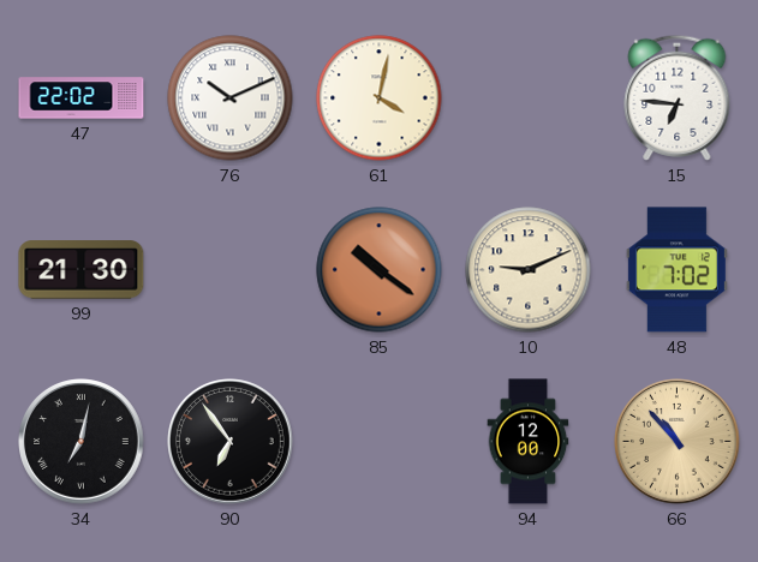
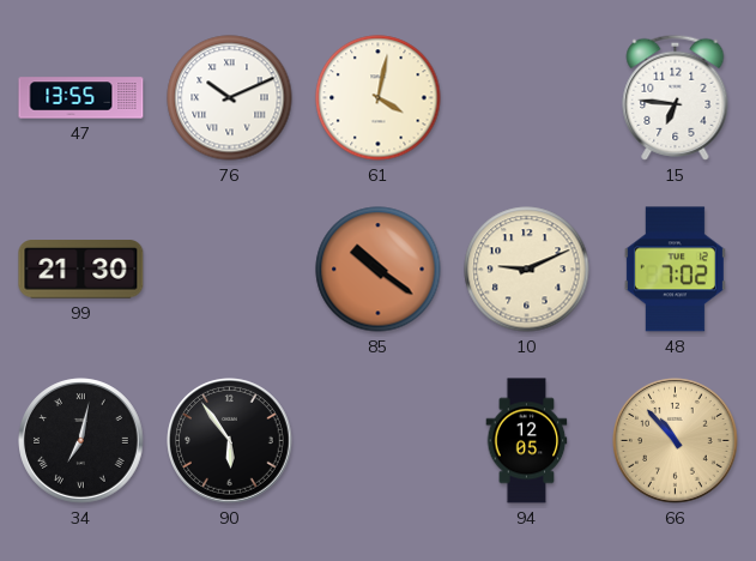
47: 22:02 -> 13:55
90: 6:54 -> 5:54
94: 12:00 -> 12:05
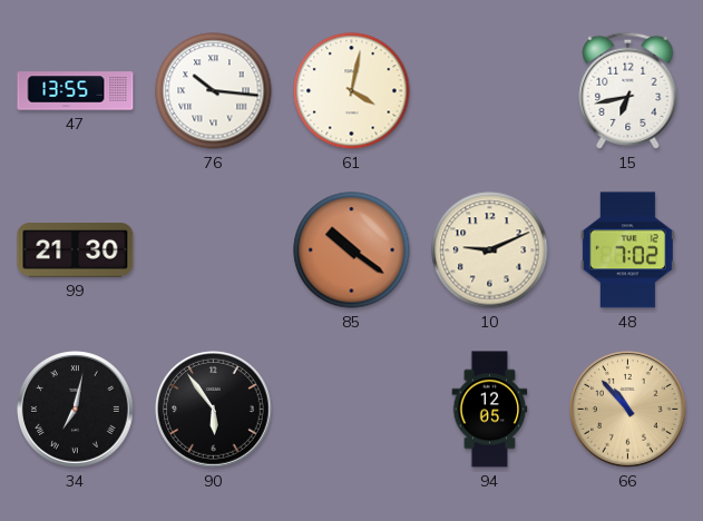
76: 10:11 -> 10:16
15: 6:46 -> 6:43
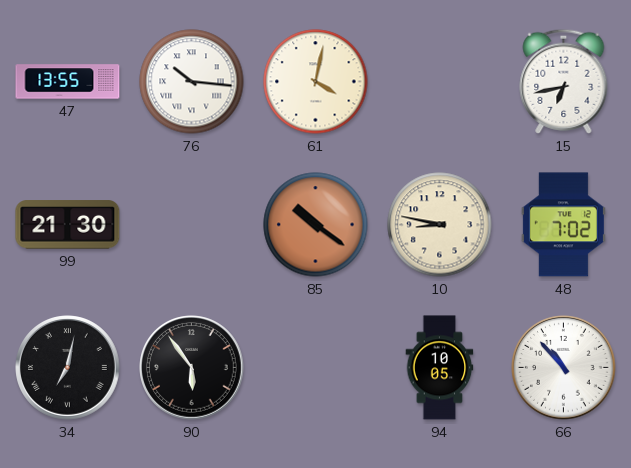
10: 9:11 -> 8:47
94: 12:05 -> 10:05
66 dial: champagne -> white
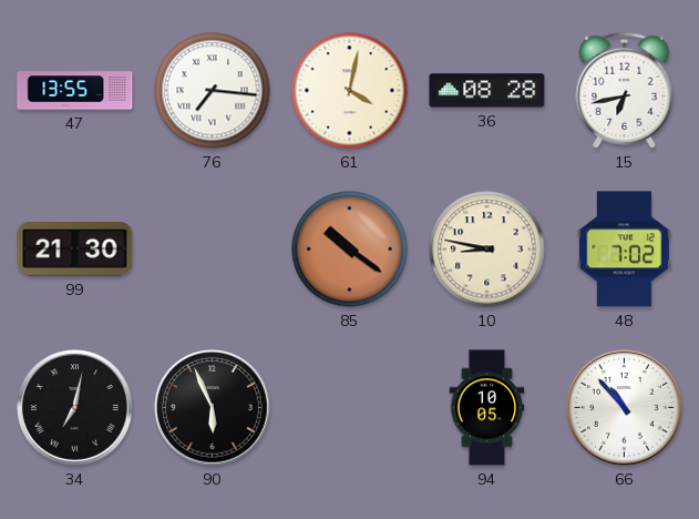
76: 10:16 -> 7:16
36: none -> 08:28
90: 5:54 -> 5:56
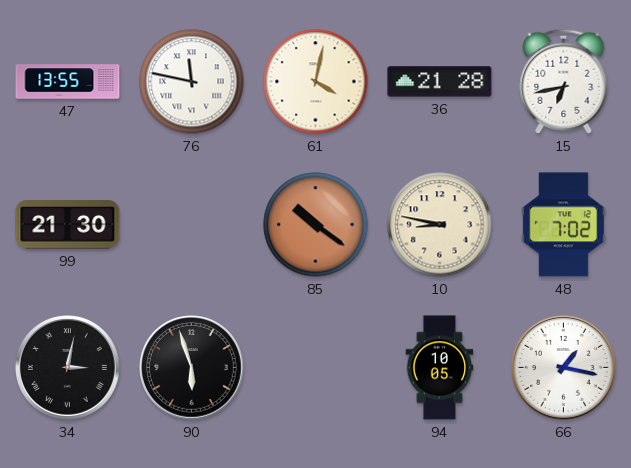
76: 7:16 -> 11:47
36: 08:28 -> 21:28
34: 7:02 -> 3:02
90: 5:56 -> 5:57
66: 10:53 -> 1:17
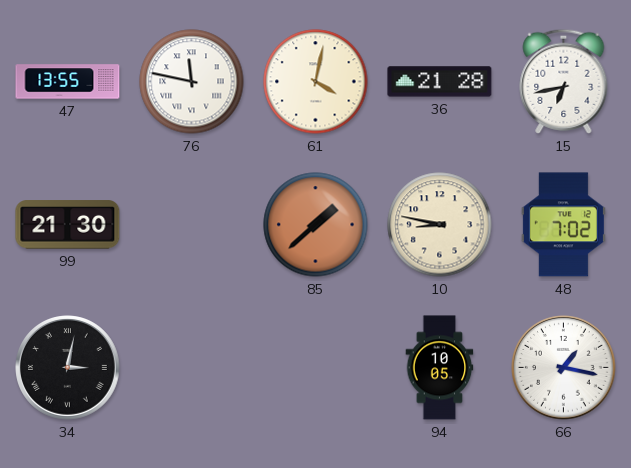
85: 10:21 -> 1:38
90: 5:57 -> none
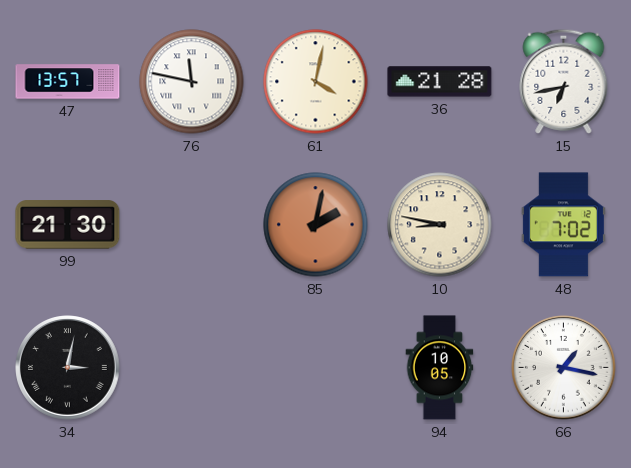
47: 13:55 -> 13:57
85: 1:38 -> 2:02
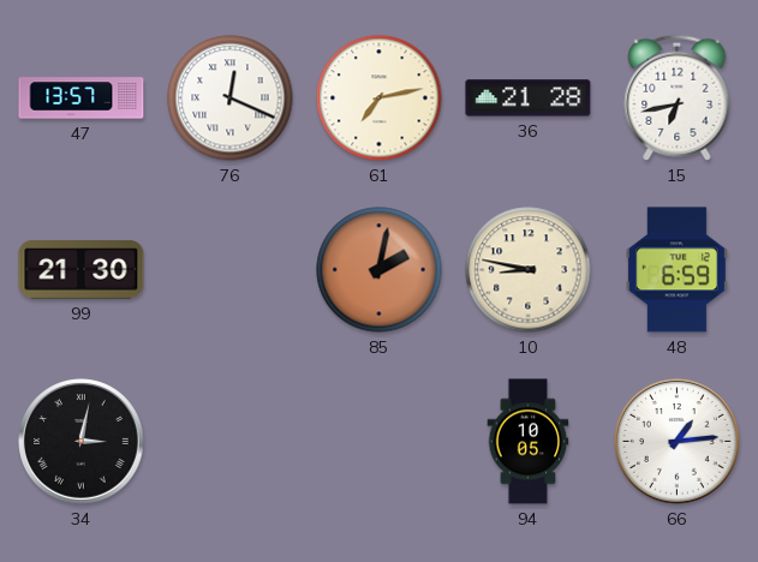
76: 11:47 -> 12:19
61: 4:02 -> 7:13
48: 7:02 -> 6:59
66: 1:17 -> 1:14
